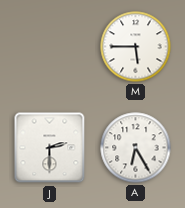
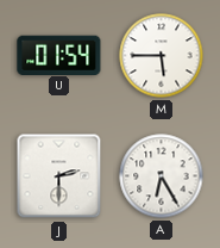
U: none -> 01:54
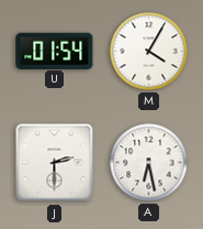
M: 5:45 -> 4:05
A: 6:25 -> 6:28
